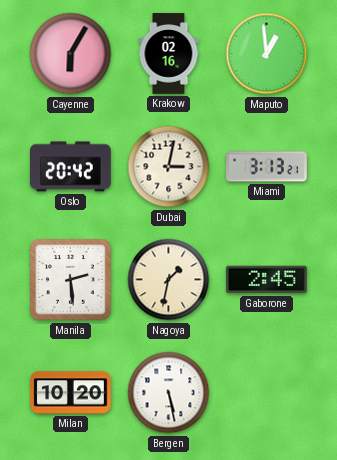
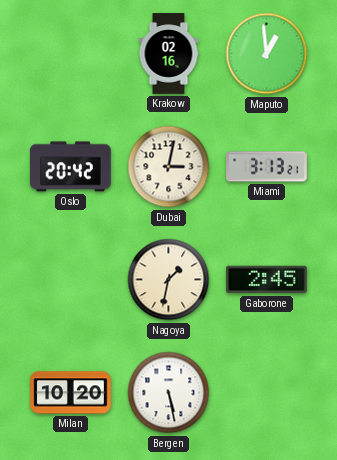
Cayenne: 6:05 -> none
Manila: 2:29 -> none
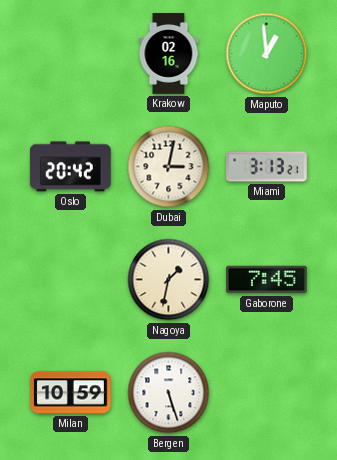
Gaborone: 2:45 -> 7:45
Milan: 10:20 -> 10:59
Bergen: 5:28 -> 5:27
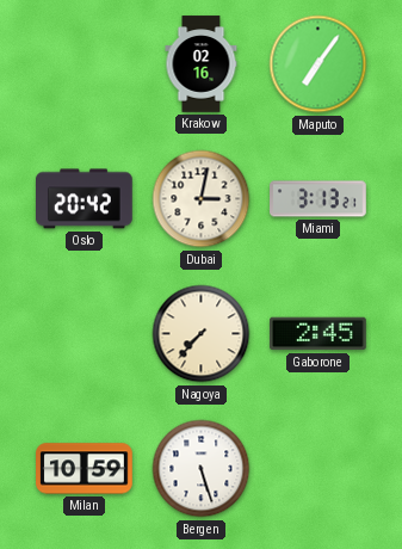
Maputo: 12:59 -> 7:06
Nagoya: 1:32 -> 7:37
Gaborone: 7:45 -> 2:45
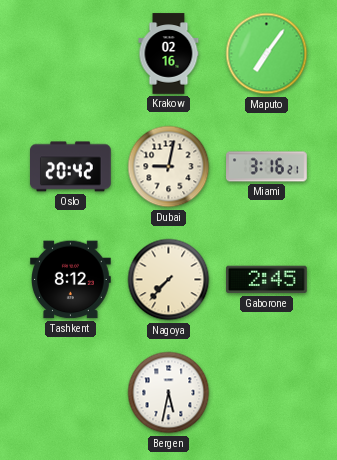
Dubai: 3:02 -> 9:02
Miami: 3:13 -> 3:16
Tashkent: none -> 8:12
Milan: 10:59 -> none
Bergen: 5:27 -> 5:32
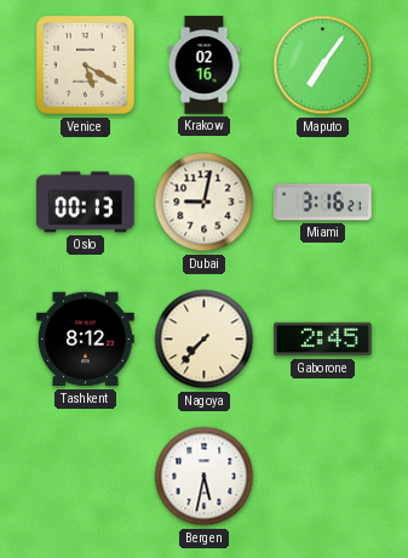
Venice: none -> 5:20
Oslo: 20:42 -> 00:13
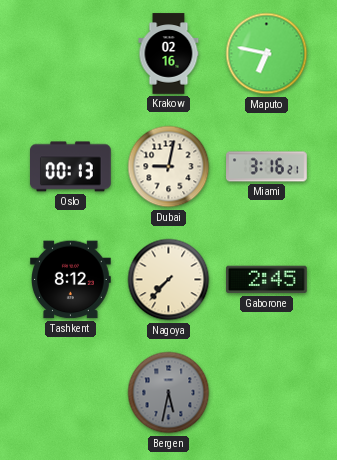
Venice: 5:20 -> none
Maputo: 7:06 -> 6:47
Bergen dial: white -> grey
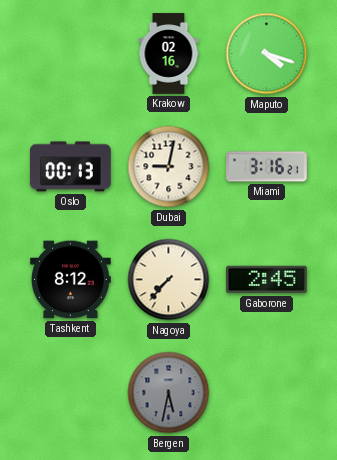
Maputo: 6:47 -> 4:18
